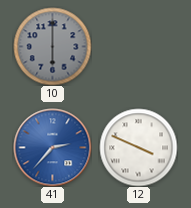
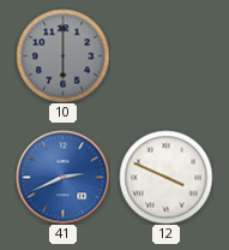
41: 2:37 -> 2:41
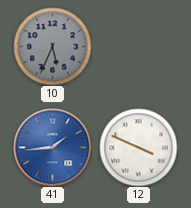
10: 6:00 -> 5:34
41: 2:41 -> 1:44
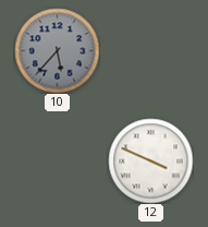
10: 5:34 -> 5:37
41: 1:44 -> none
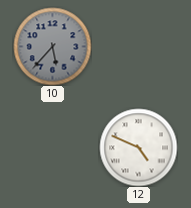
12: 3:49 -> 4:49
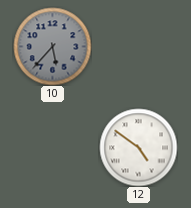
12: 4:49 -> 4:51
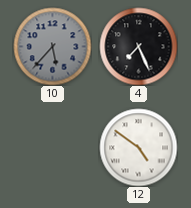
4: none -> 7:26
